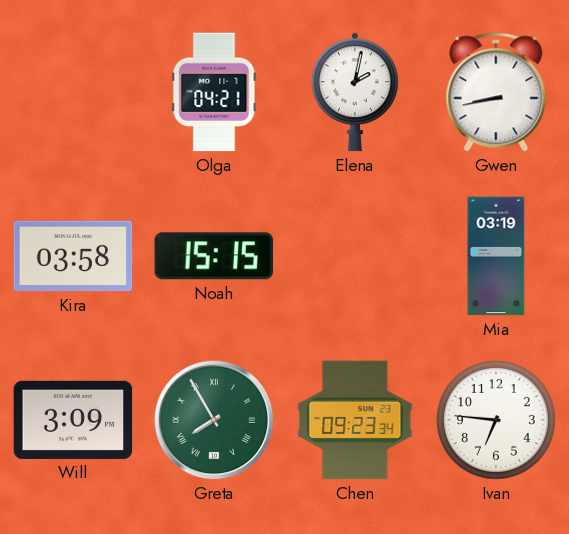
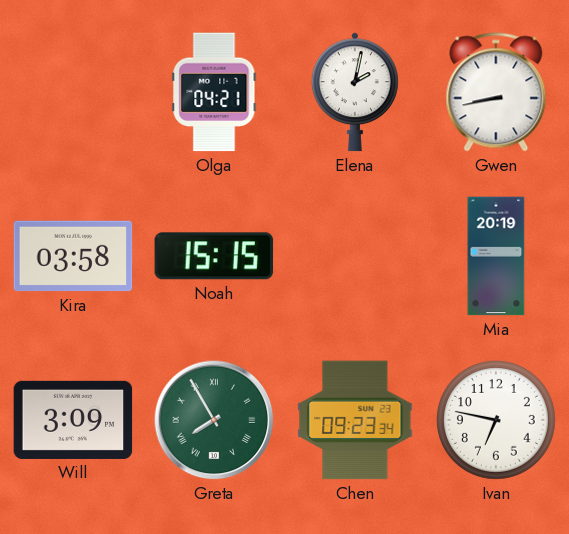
Mia: 03:19 -> 20:19
Ivan: 6:46 -> 6:47
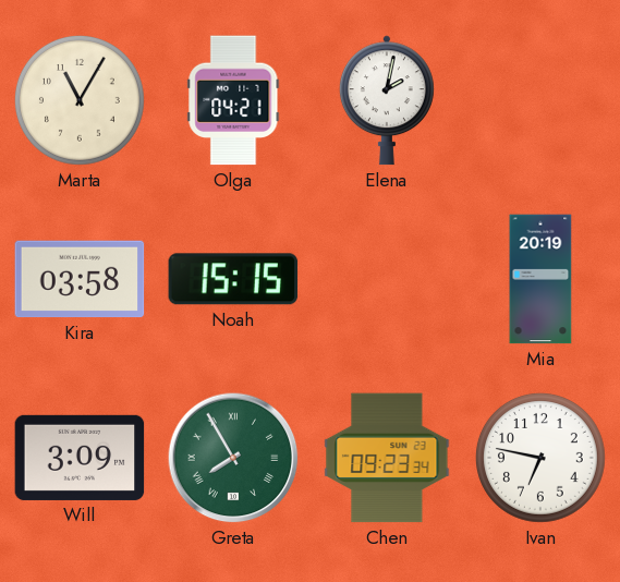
Marta: none -> 11:05
Gwen: 8:43 -> none
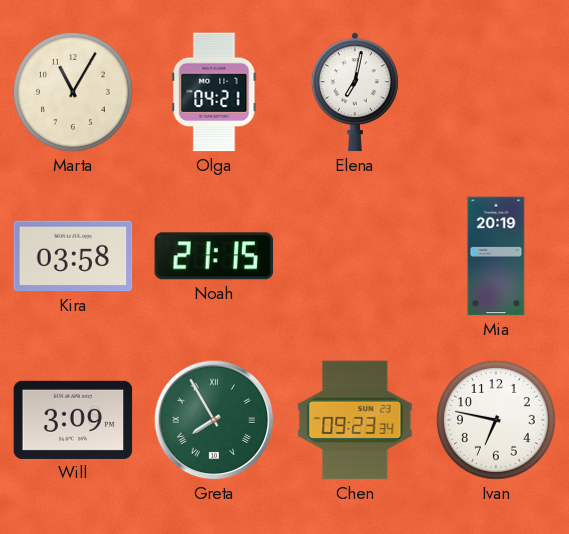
Elena: 2:02 -> 7:02
Noah: 15:15 -> 21:15
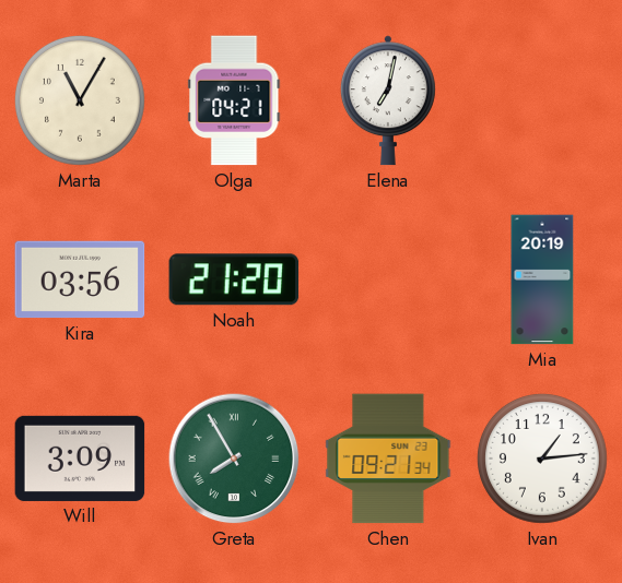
Kira: 03:58 -> 03:56
Noah: 21:15 -> 21:20
Chen: 09:23 -> 09:21
Ivan: 6:47 -> 1:14
